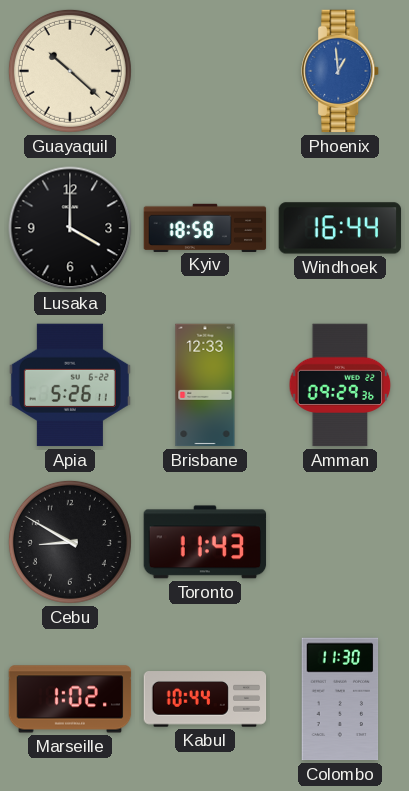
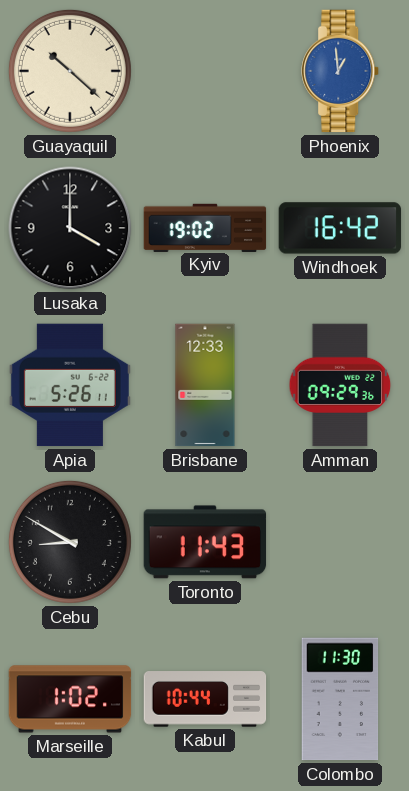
Kyiv: 18:58 -> 19:02
Windhoek: 16:44 -> 16:42
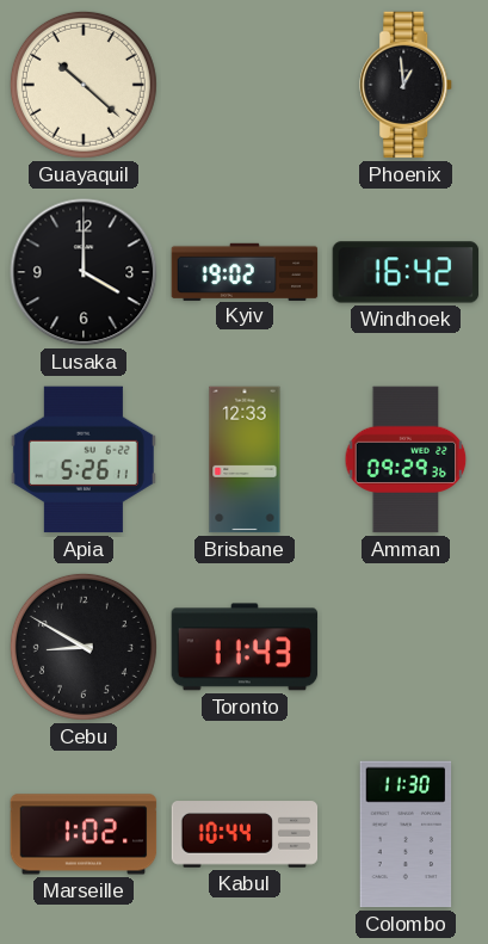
Phoenix dial: blue -> black
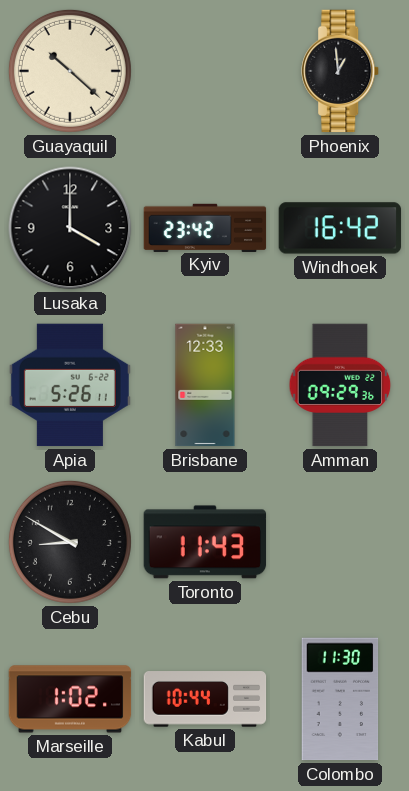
Kyiv: 19:02 -> 23:42
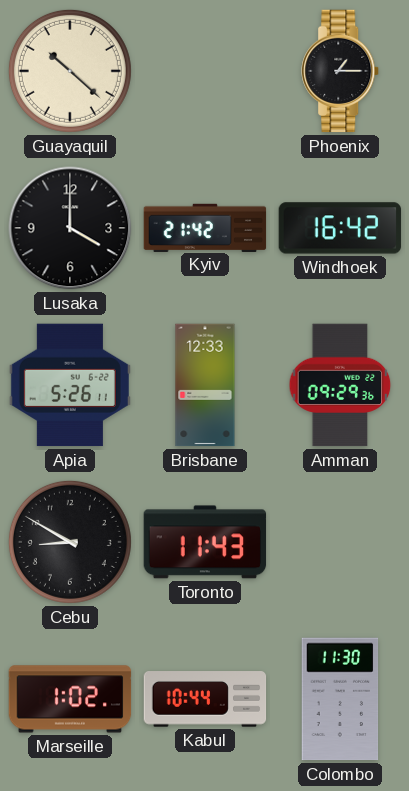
Phoenix: 12:59 -> 1:15
Kyiv: 23:42 -> 21:42
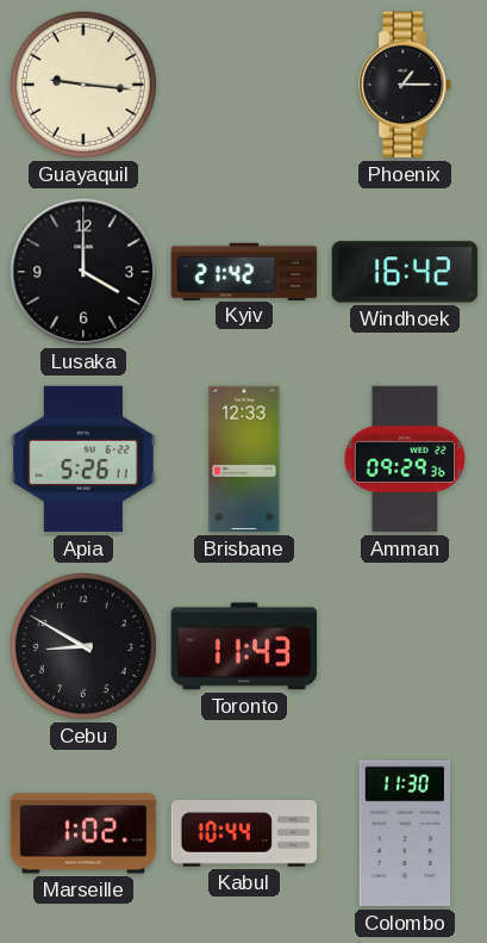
Guayaquil: 10:22 -> 9:16
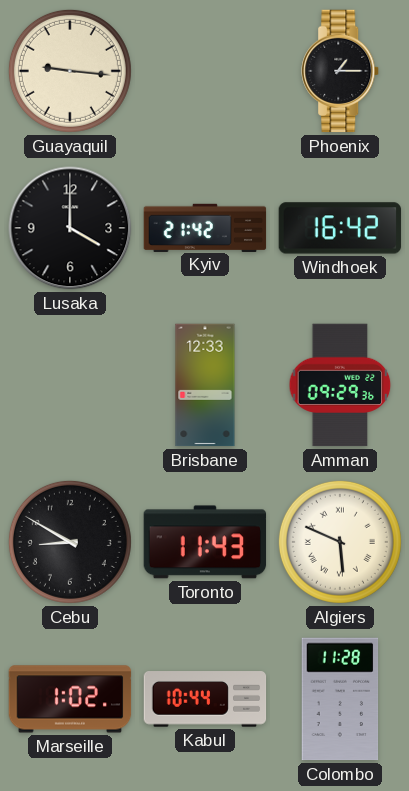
Apia: 5:26 -> none
Algiers: none -> 5:49
Colombo: 11:30 -> 11:28
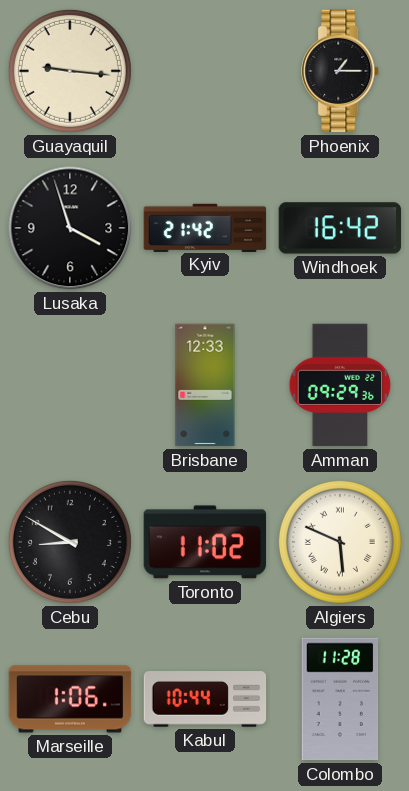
Lusaka: 4:00 -> 3:57
Toronto: 11:43 -> 11:02
Marseille: 1:02 -> 1:06
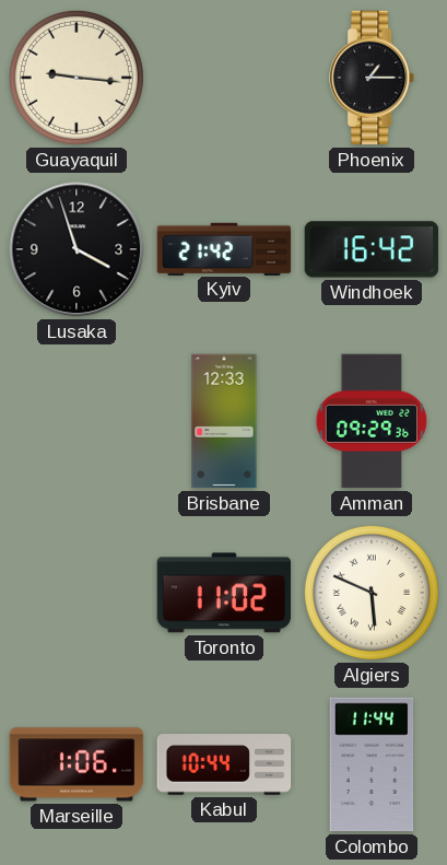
Cebu: 8:50 -> none
Colombo: 11:28 -> 11:44
